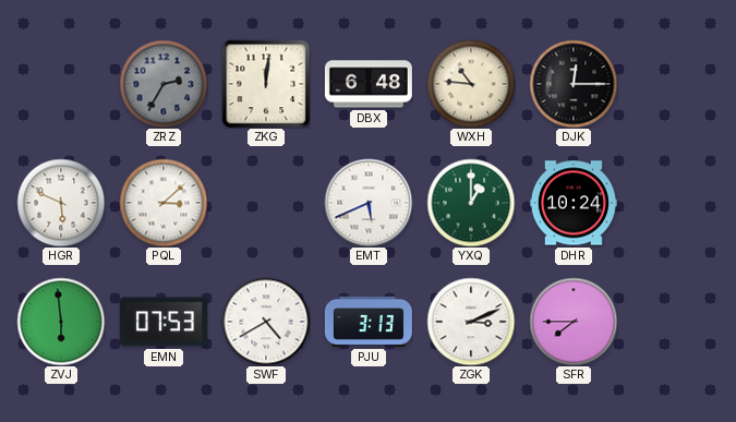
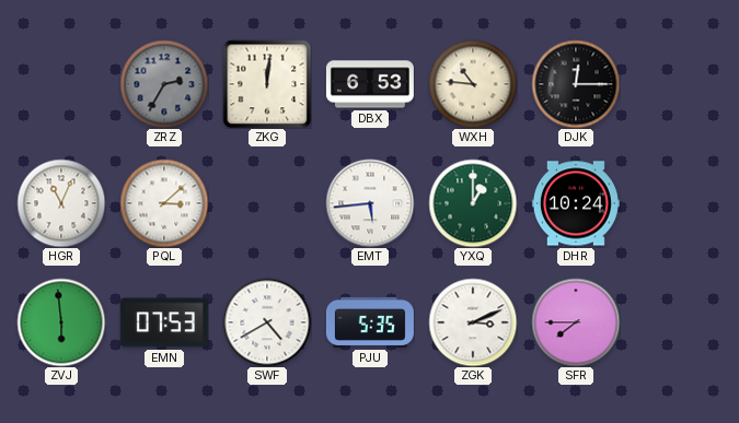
DBX: 6:48 -> 6:53
HGR: 5:49 -> 11:04
EMT: 5:41 -> 5:44
PJU: 3:13 -> 5:35
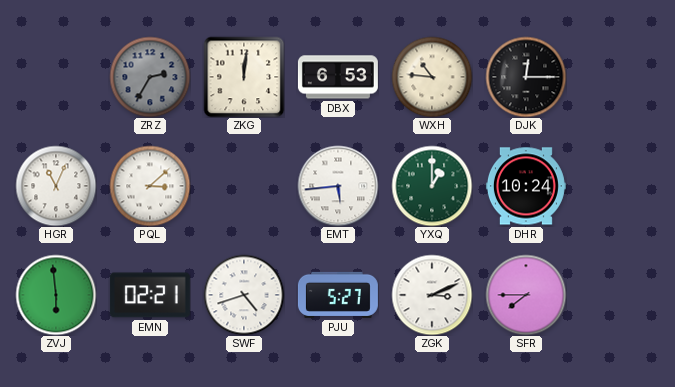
EMN: 07:53 -> 02:21
SWF: 4:40 -> 4:42
PJU: 5:35 -> 5:27
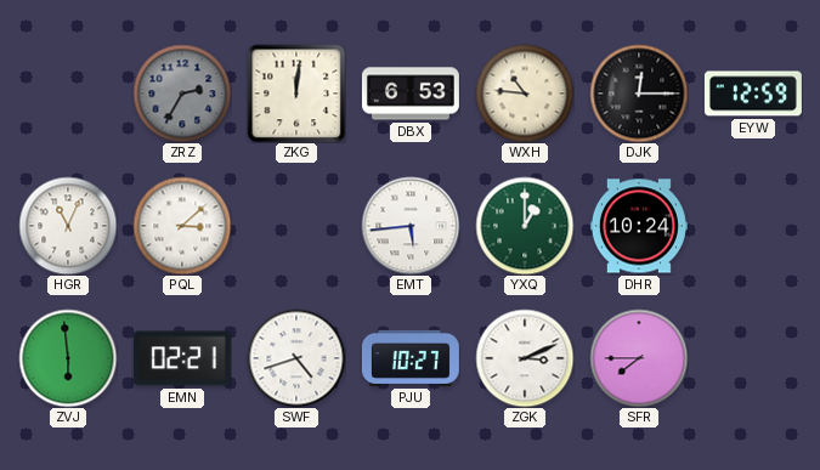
EYW: none -> 12:59
PJU: 5:27 -> 10:27
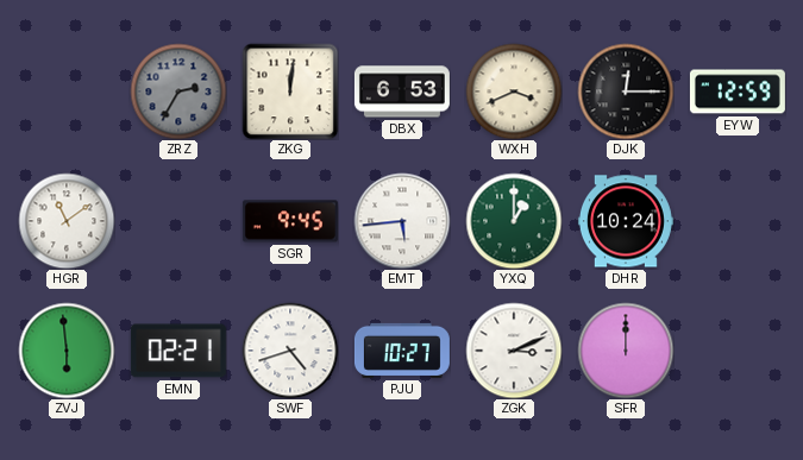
WXH: 10:46 -> 3:41
HGR: 11:04 -> 11:09
PQL: 3:08 -> none
SGR: none -> 9:45
SFR: 7:45 -> 12:00
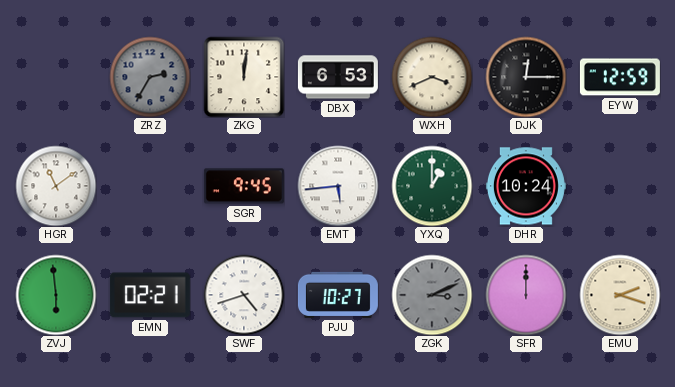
ZGK dial: white -> grey
EMU: none -> 2:18
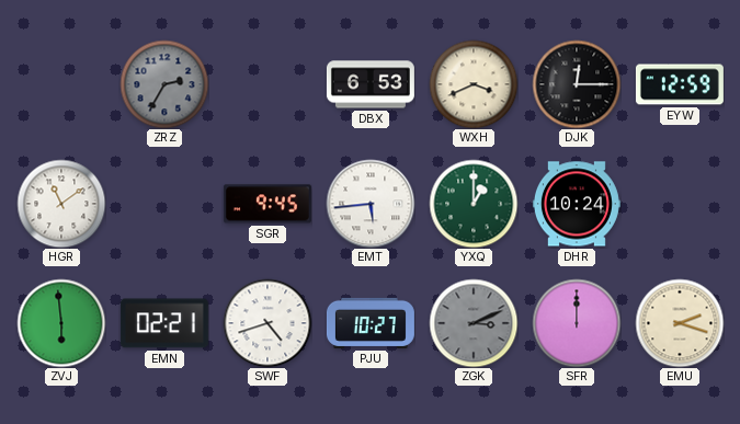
ZKG: 12:01 -> none
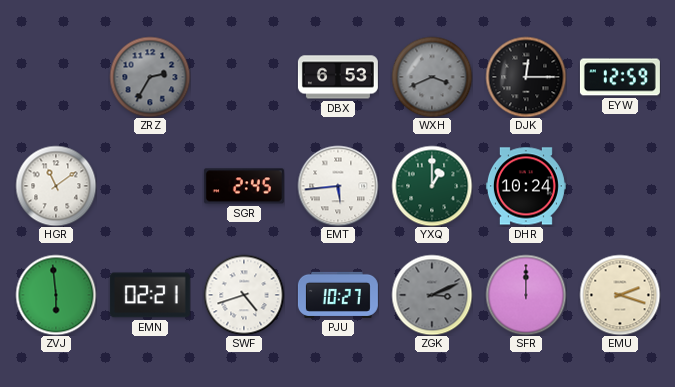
WXH dial: cream -> grey
SGR: 9:45 -> 2:45
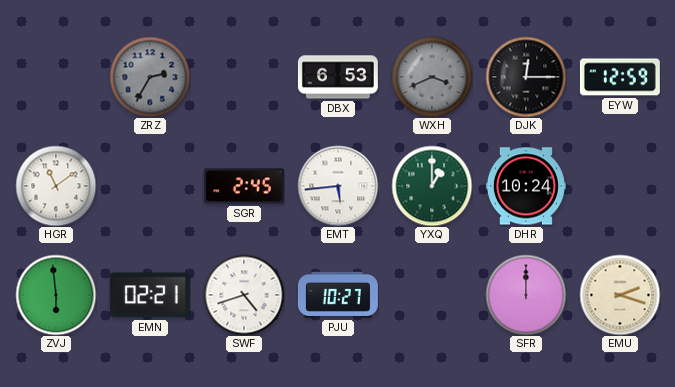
ZGK: 3:11 -> none
